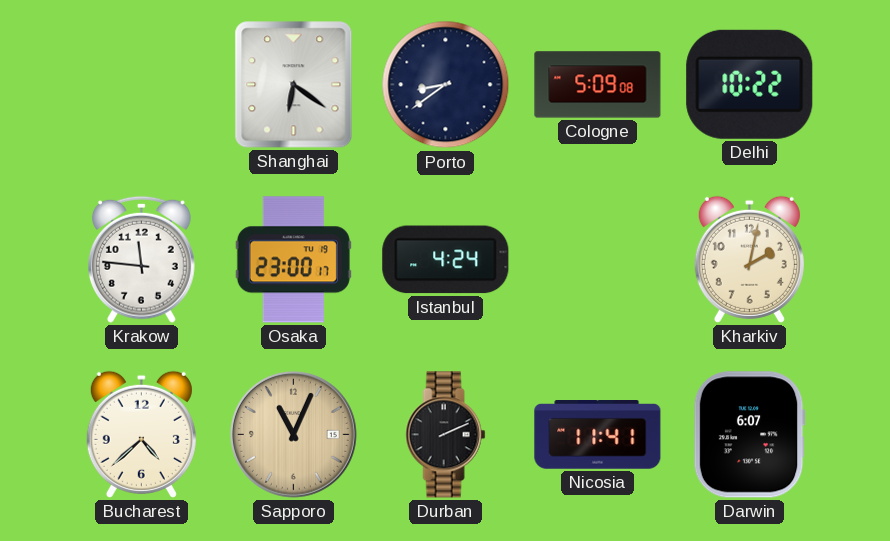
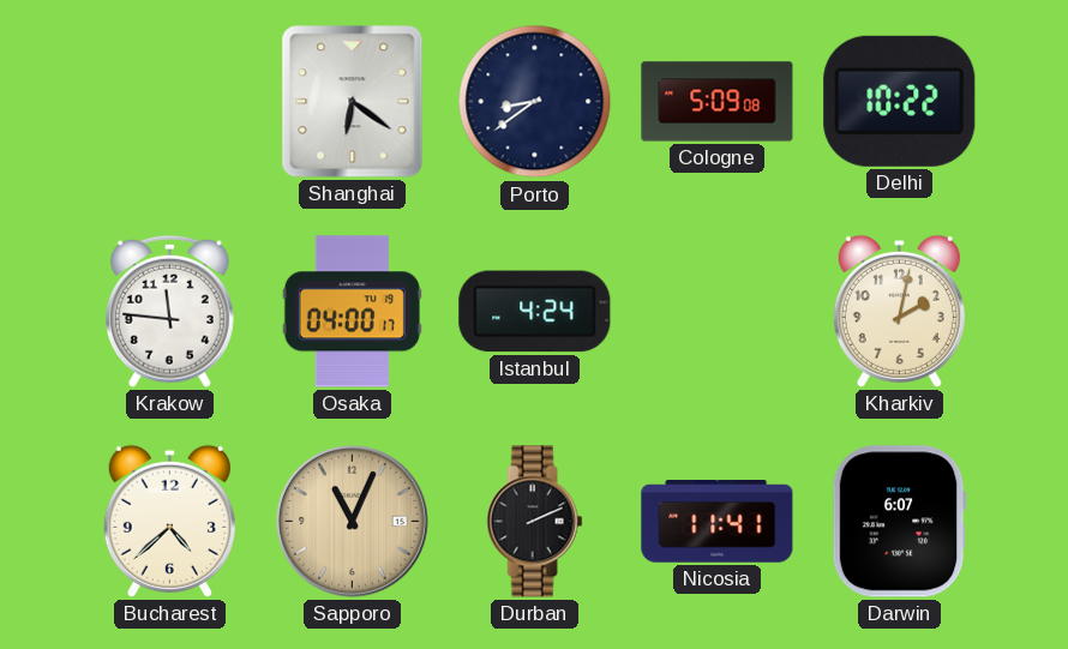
Osaka: 23:00 -> 04:00
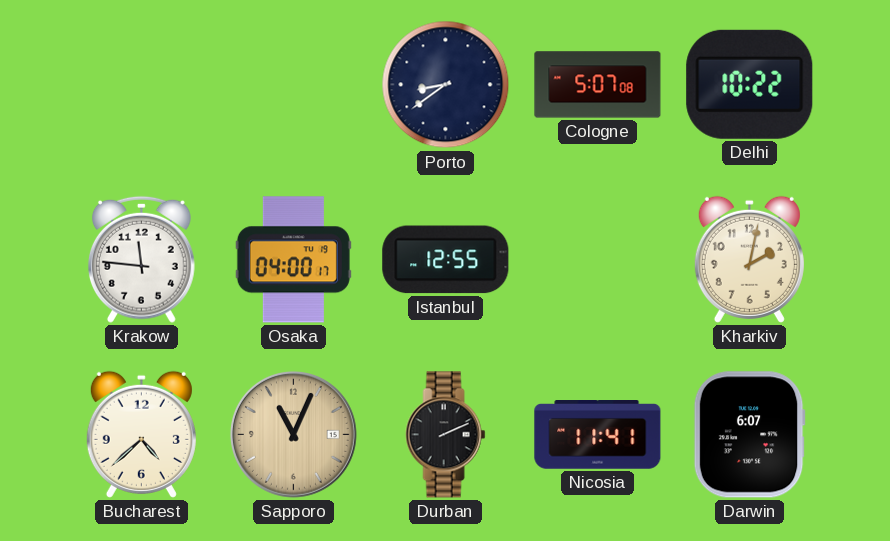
Shanghai: 6:21 -> none
Cologne: 5:09 -> 5:07
Istanbul: 4:24 -> 12:55
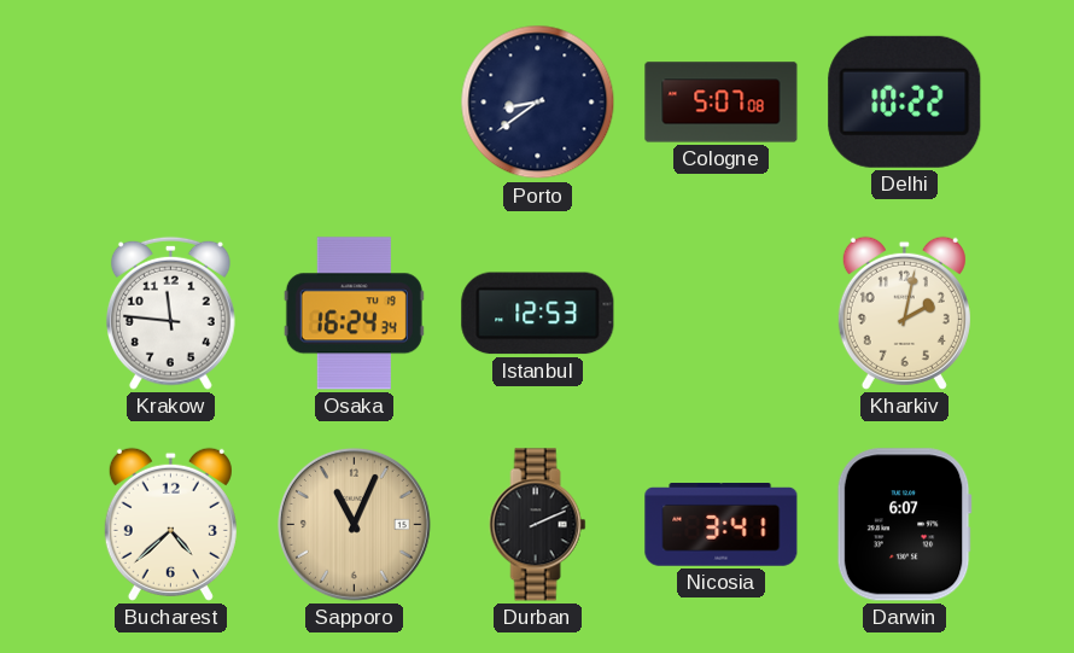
Osaka: 04:00 -> 16:24
Istanbul: 12:55 -> 12:53
Nicosia: 11:41 -> 3:41
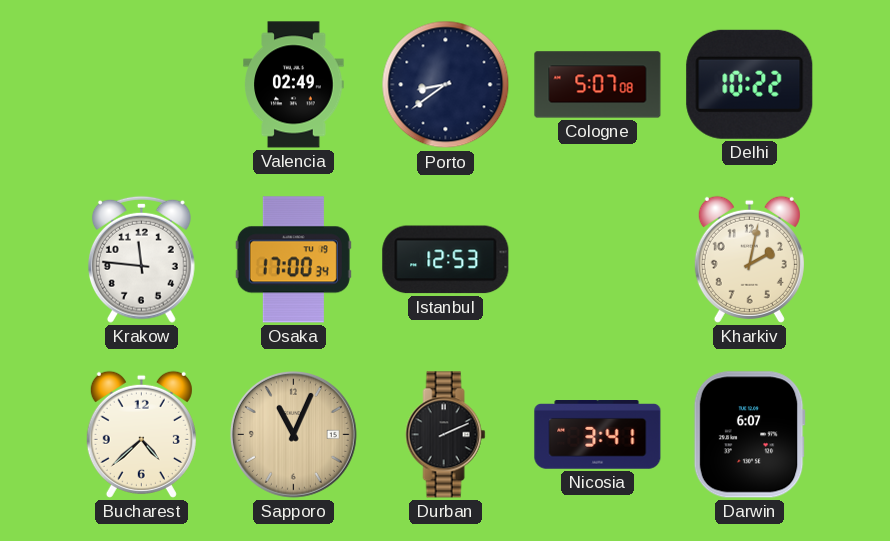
Valencia: none -> 02:49
Osaka: 16:24 -> 17:00
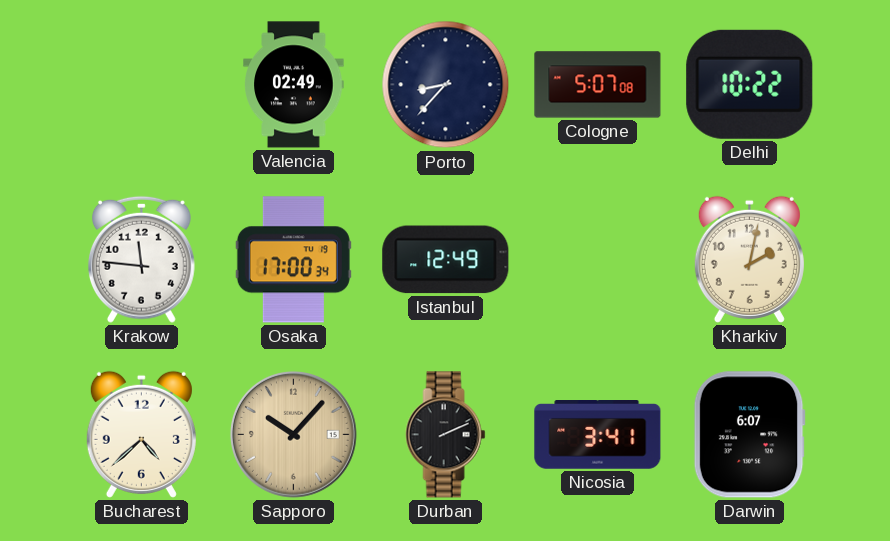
Porto: 8:39 -> 8:37
Istanbul: 12:53 -> 12:49
Sapporo: 11:04 -> 10:07
